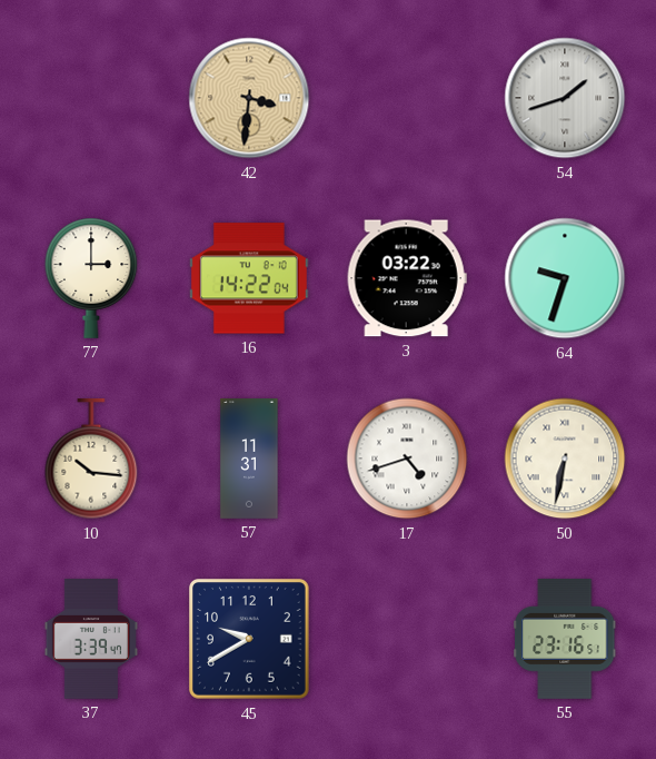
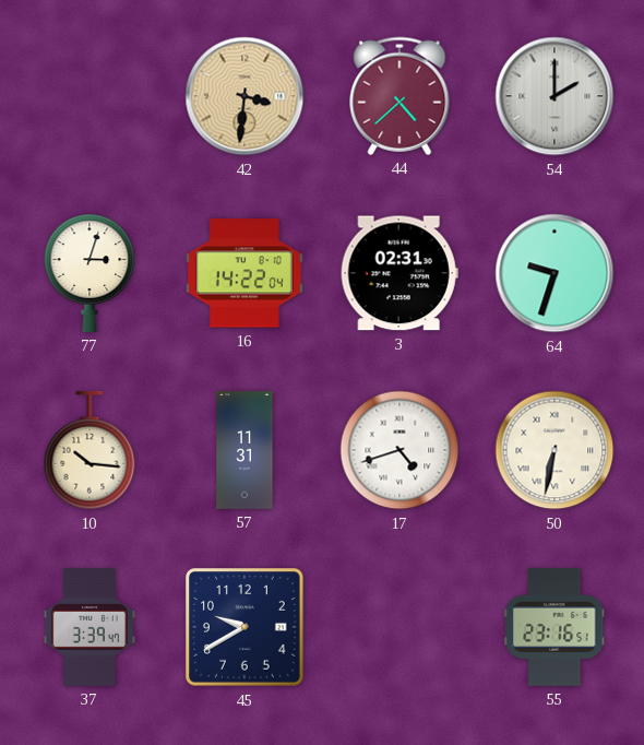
44: none -> 4:38
54: 1:42 -> 2:00
77: 3:00 -> 3:03
3: 03:22 -> 02:31
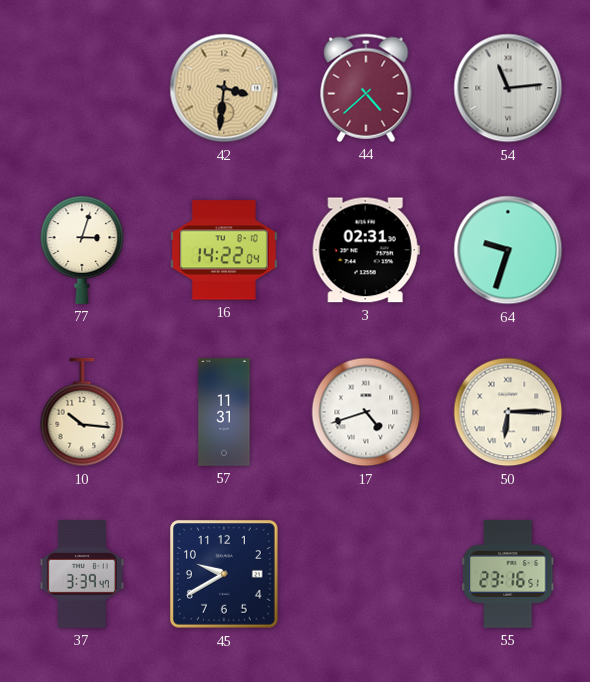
54: 2:00 -> 11:14
50: 6:32 -> 6:15
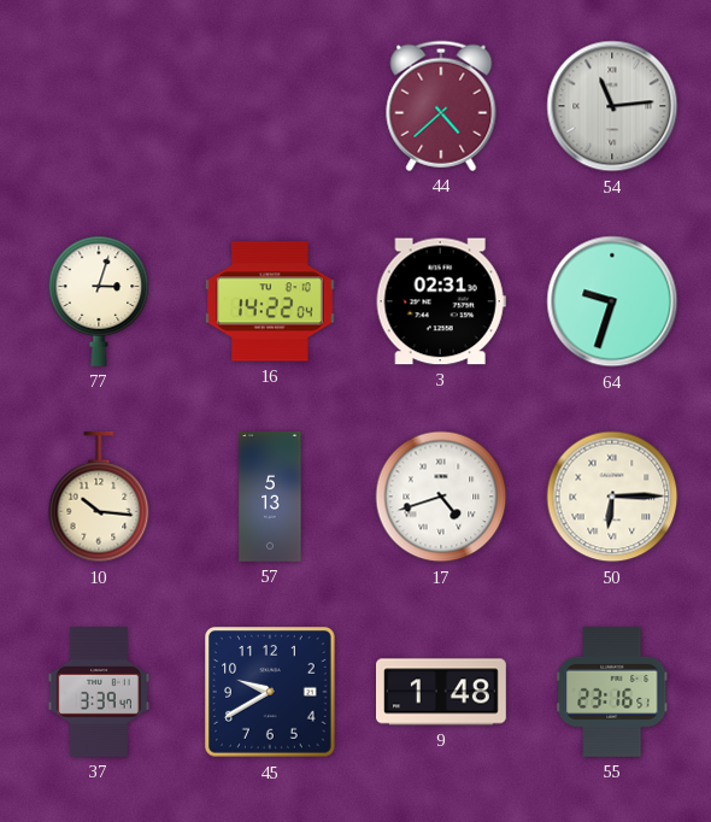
42: 3:31 -> none
57: 11:31 -> 5:13
9: none -> 1:48
